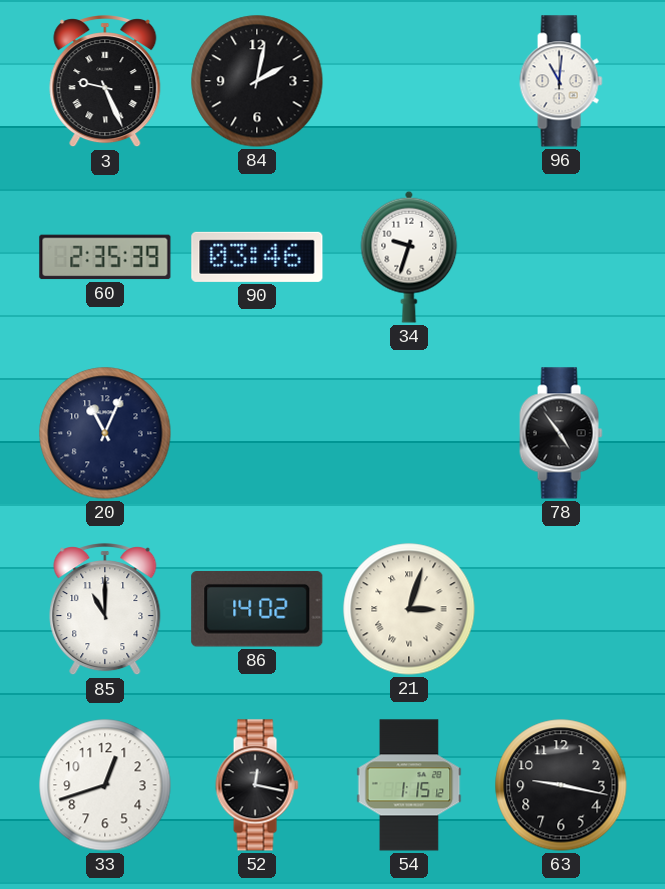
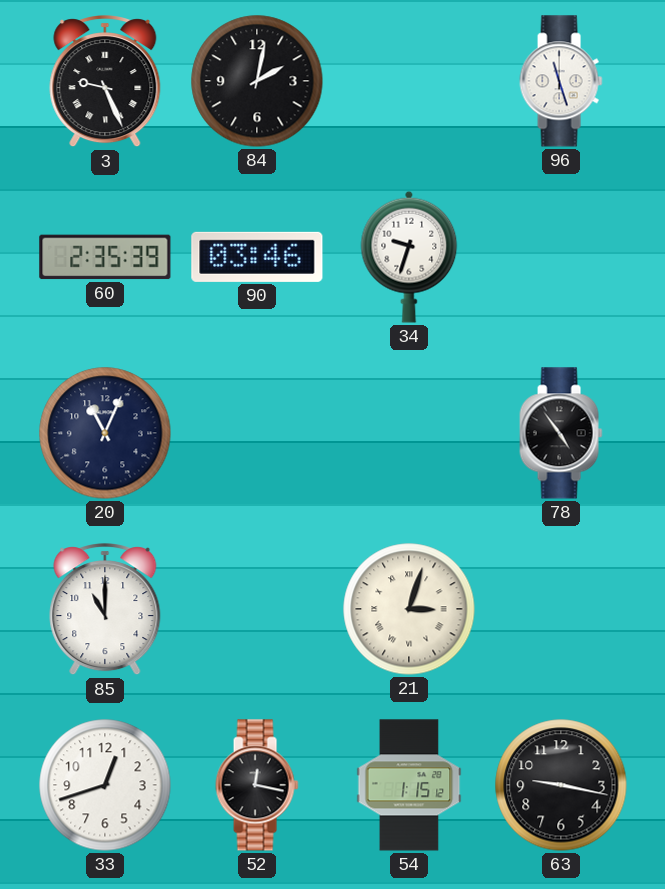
96: 11:01 -> 11:27
86: 14:02 -> none
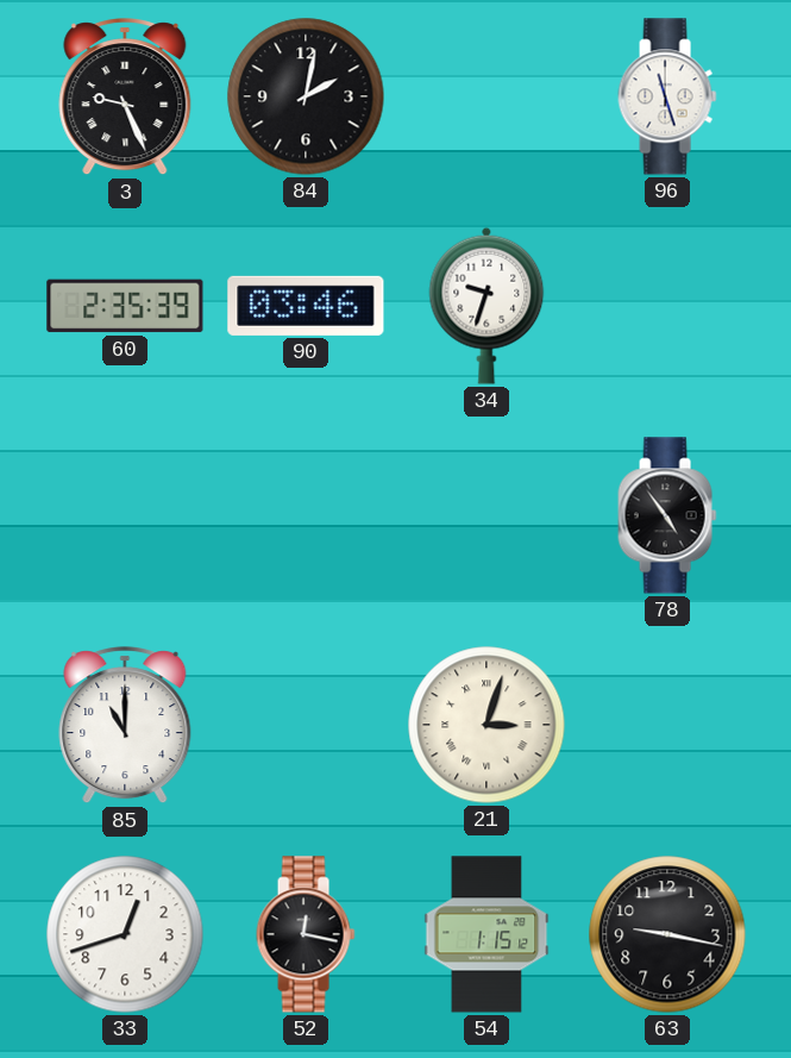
20: 11:04 -> none
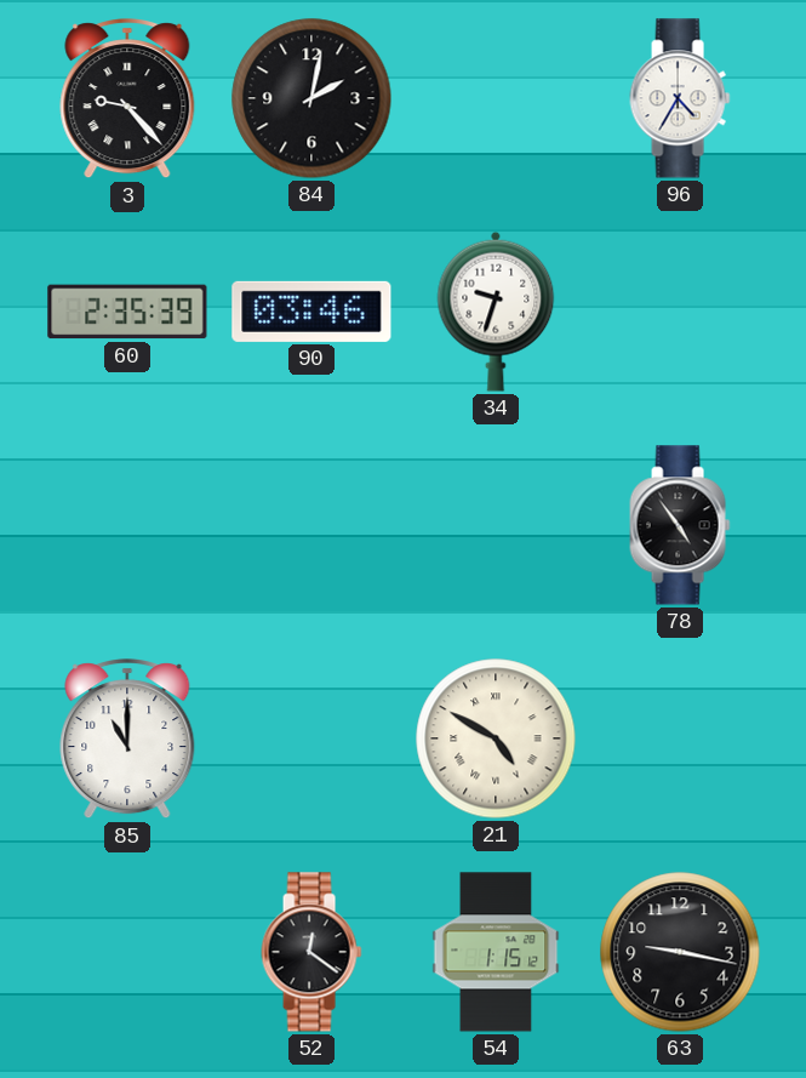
3: 9:26 -> 9:23
96: 11:27 -> 4:35
21: 3:03 -> 4:50
33: 12:42 -> none
52: 12:17 -> 12:21
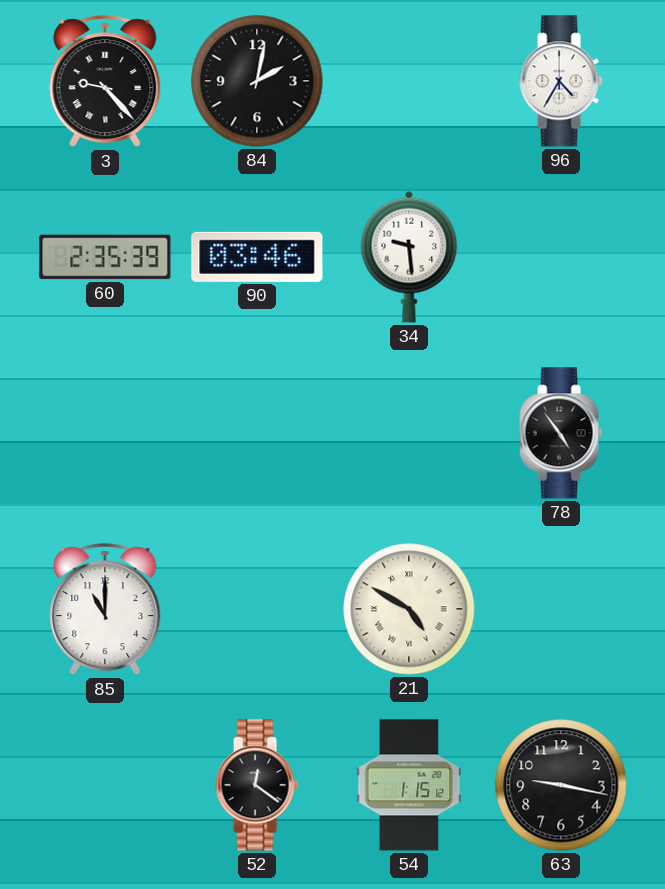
34: 9:33 -> 9:29
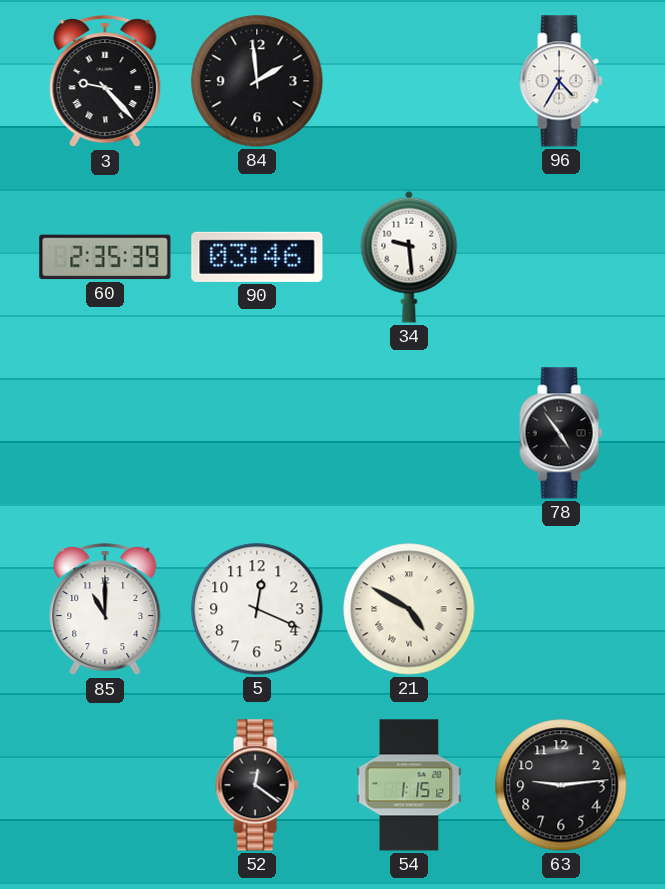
84: 2:02 -> 1:59
5: none -> 12:19
63: 9:17 -> 9:14
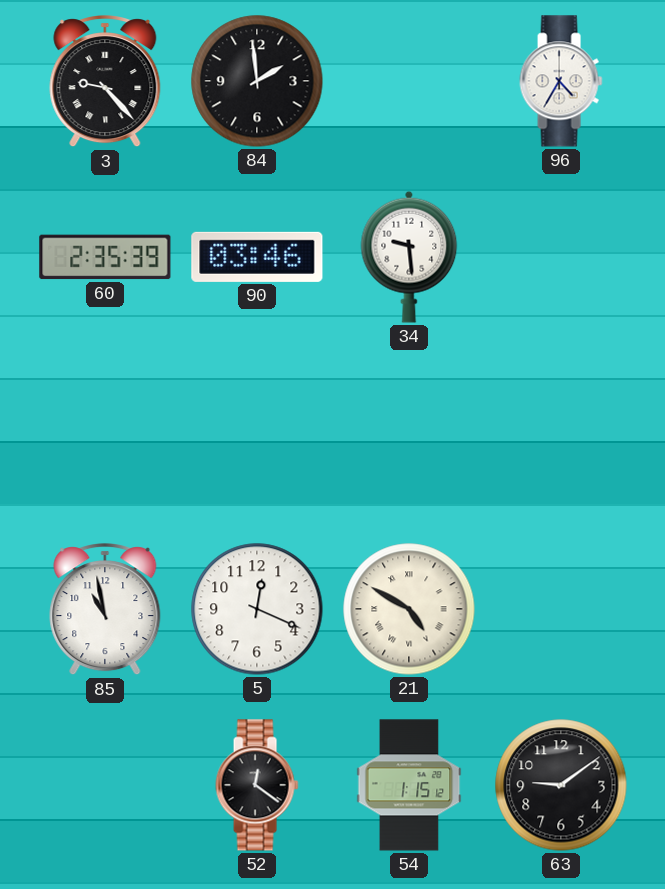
78: 4:54 -> none
85: 11:00 -> 10:58
63: 9:14 -> 9:09
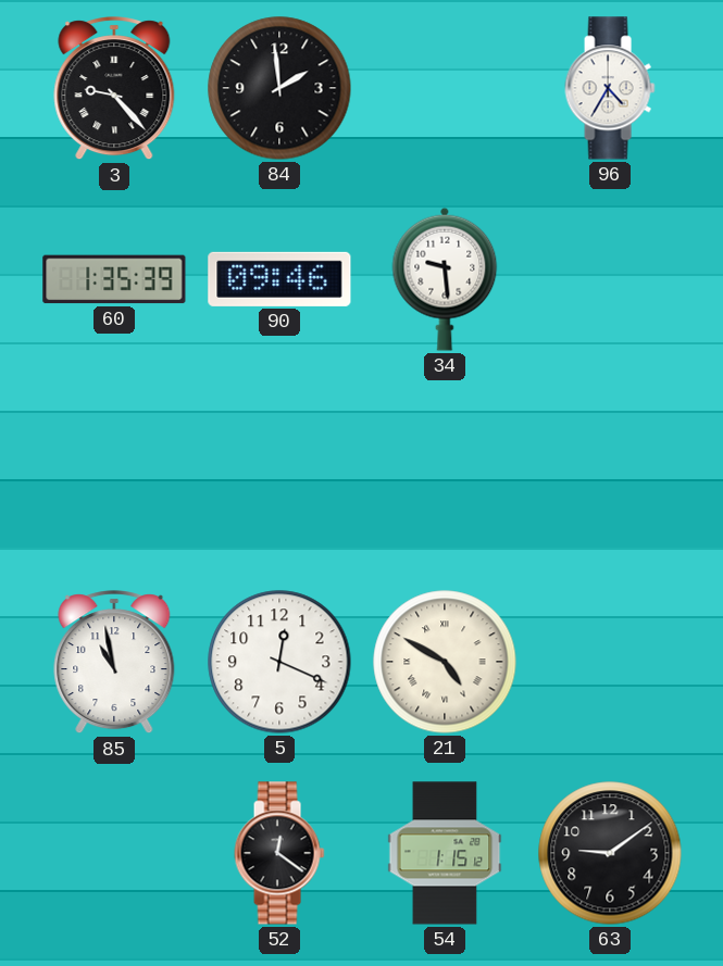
60: 2:35 -> 1:35
90: 03:46 -> 09:46
